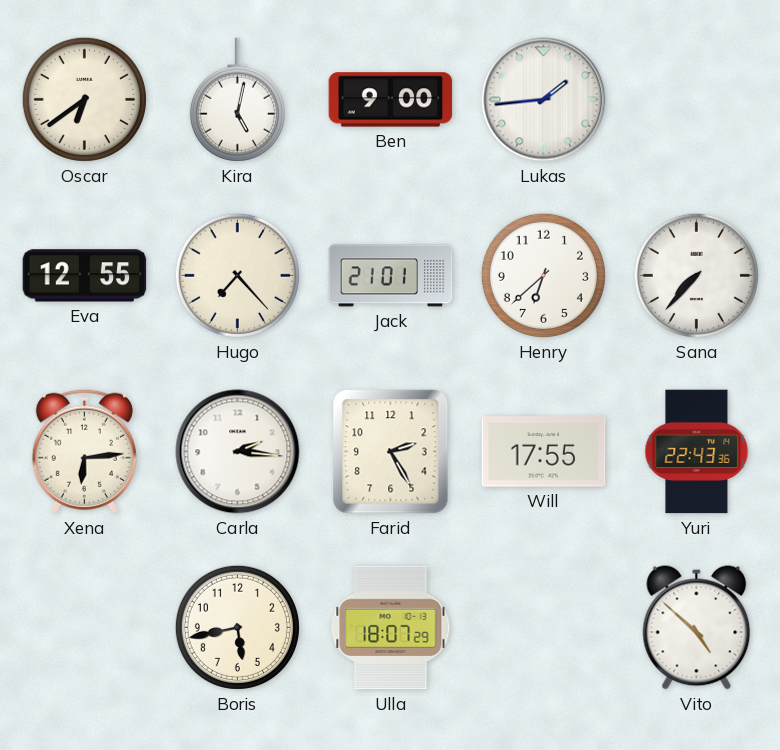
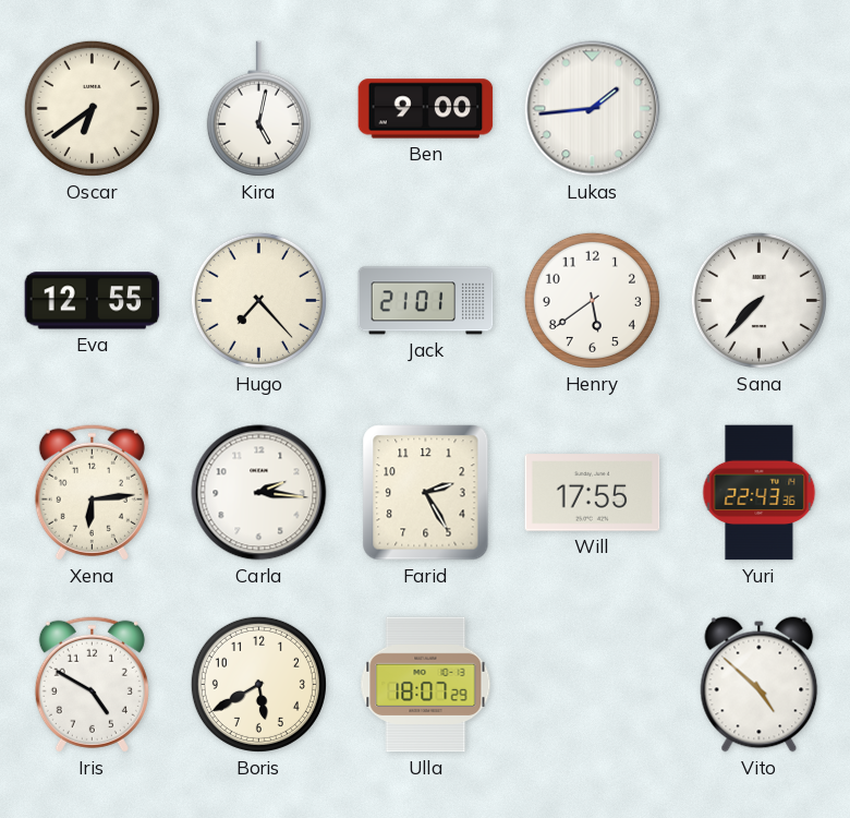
Henry: 6:38 -> 5:39
Iris: none -> 4:50
Boris: 5:43 -> 5:40
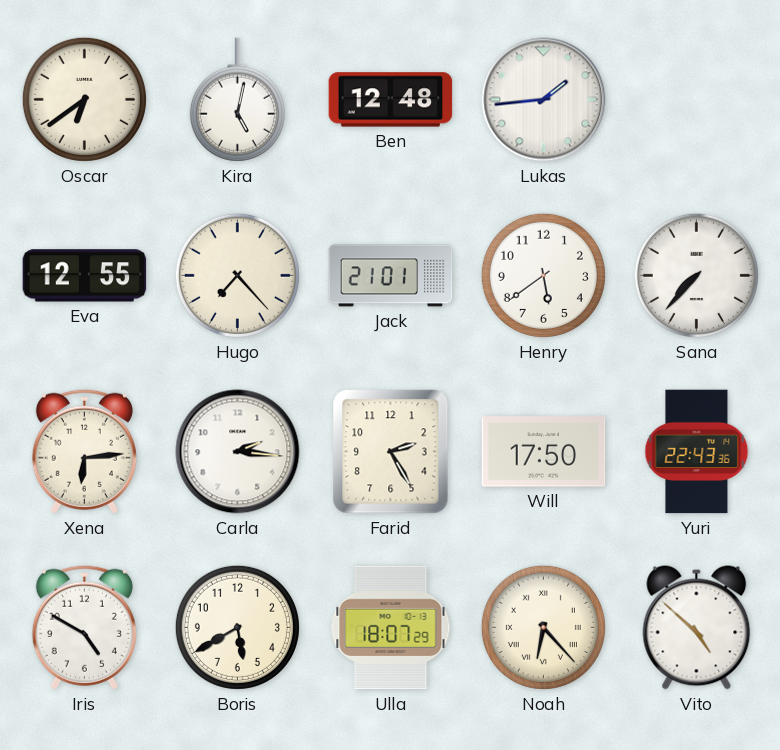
Ben: 9:00 -> 12:48
Will: 17:55 -> 17:50
Noah: none -> 6:23
